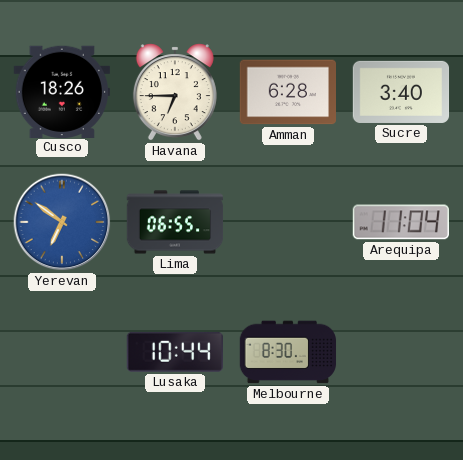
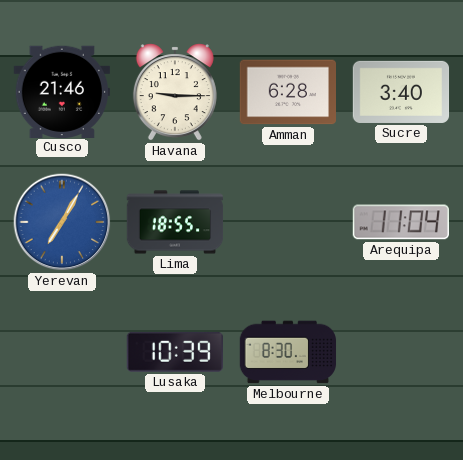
Cusco: 18:26 -> 21:46
Havana: 6:45 -> 9:15
Yerevan: 6:51 -> 7:05
Lima: 06:55 -> 18:55
Lusaka: 10:44 -> 10:39
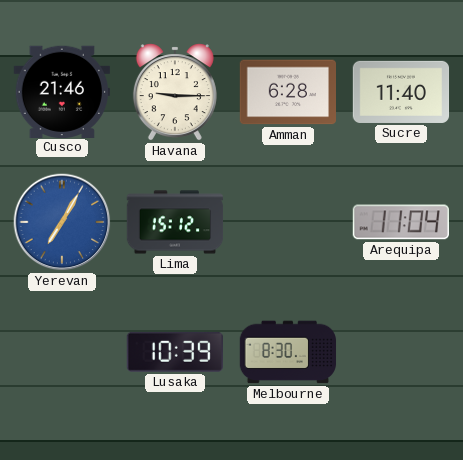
Sucre: 3:40 -> 11:40
Lima: 18:55 -> 15:12
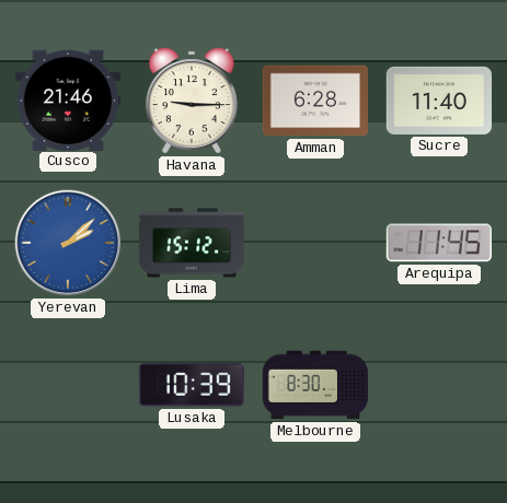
Yerevan: 7:05 -> 2:08
Arequipa: 11:04 -> 11:45
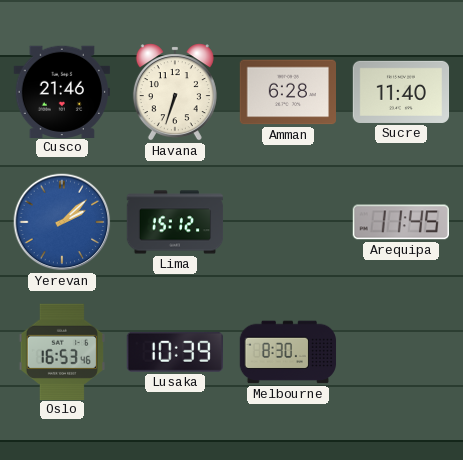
Havana: 9:15 -> 6:33
Oslo: none -> 16:53
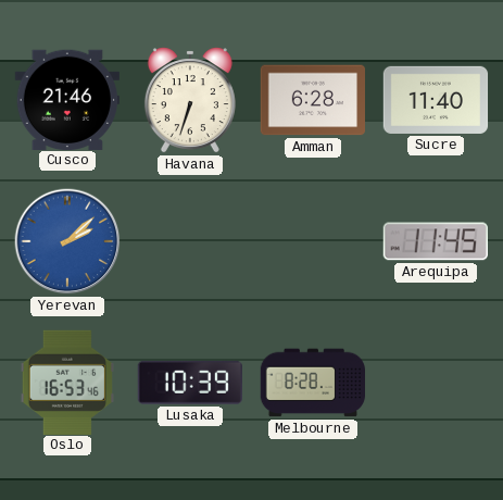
Lima: 15:12 -> none
Melbourne: 8:30 -> 8:28
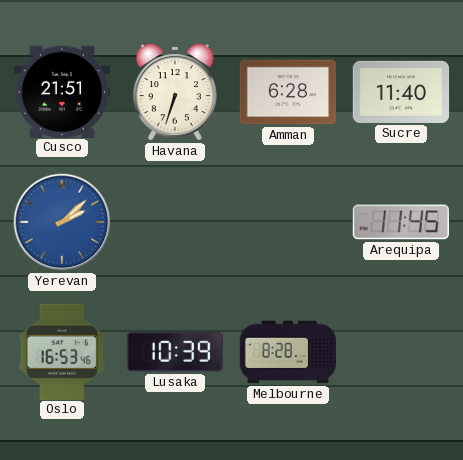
Cusco: 21:46 -> 21:51
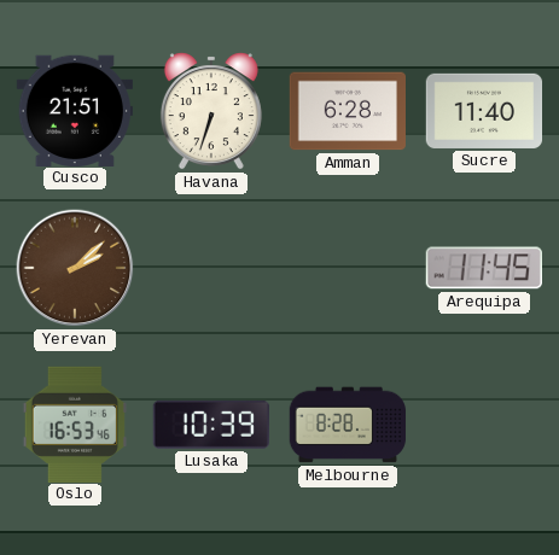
Yerevan dial: blue -> brown
